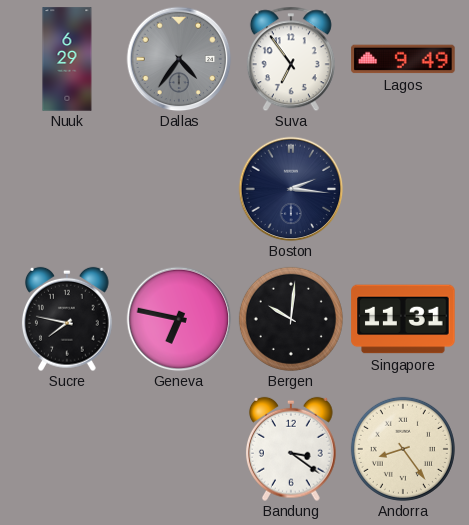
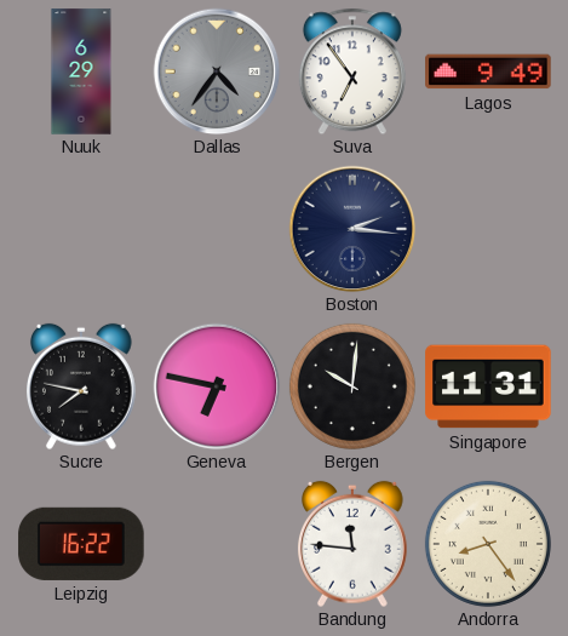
Leipzig: none -> 16:22
Bandung: 3:21 -> 11:46
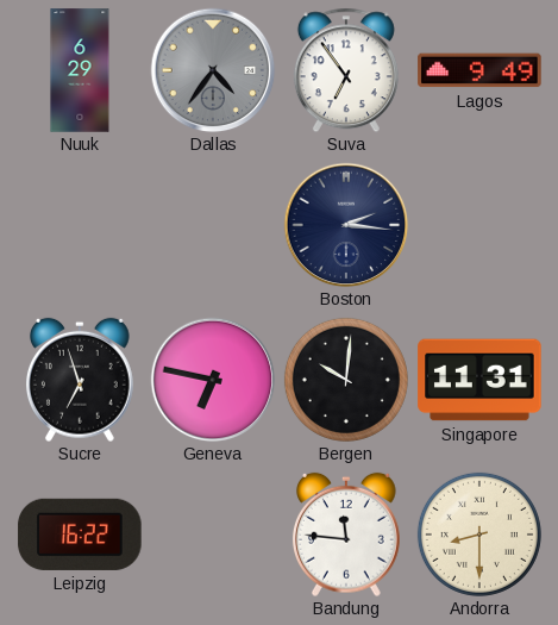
Sucre: 7:47 -> 6:57
Andorra: 8:24 -> 8:30
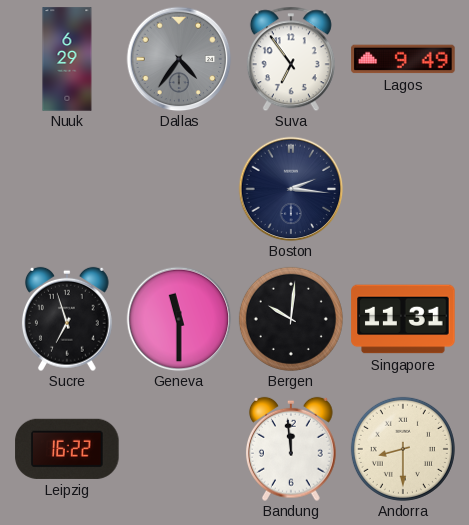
Geneva: 6:47 -> 11:30
Bandung: 11:46 -> 11:59
